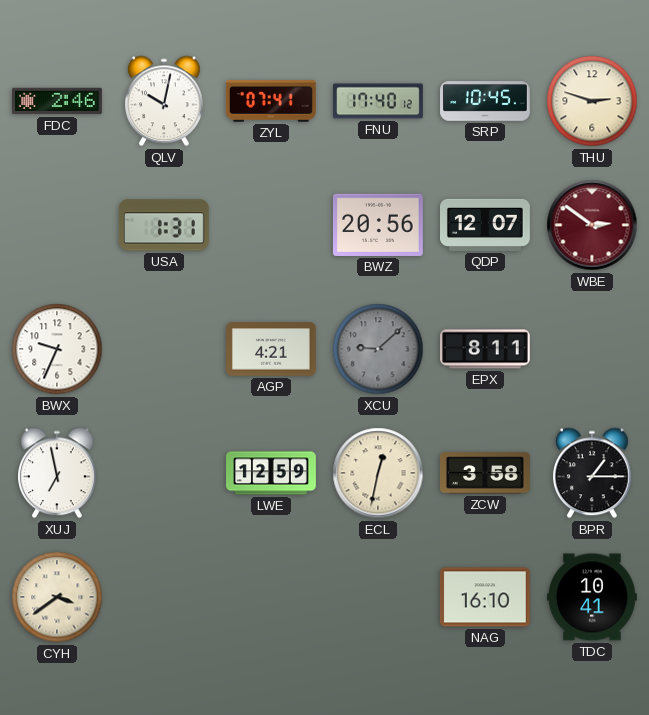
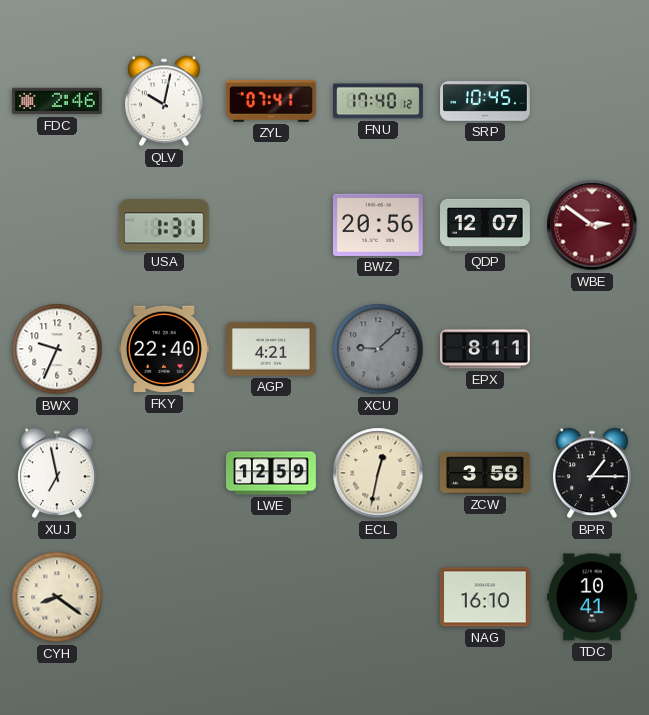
THU: 2:48 -> none
FKY: none -> 22:40
CYH: 3:39 -> 8:21
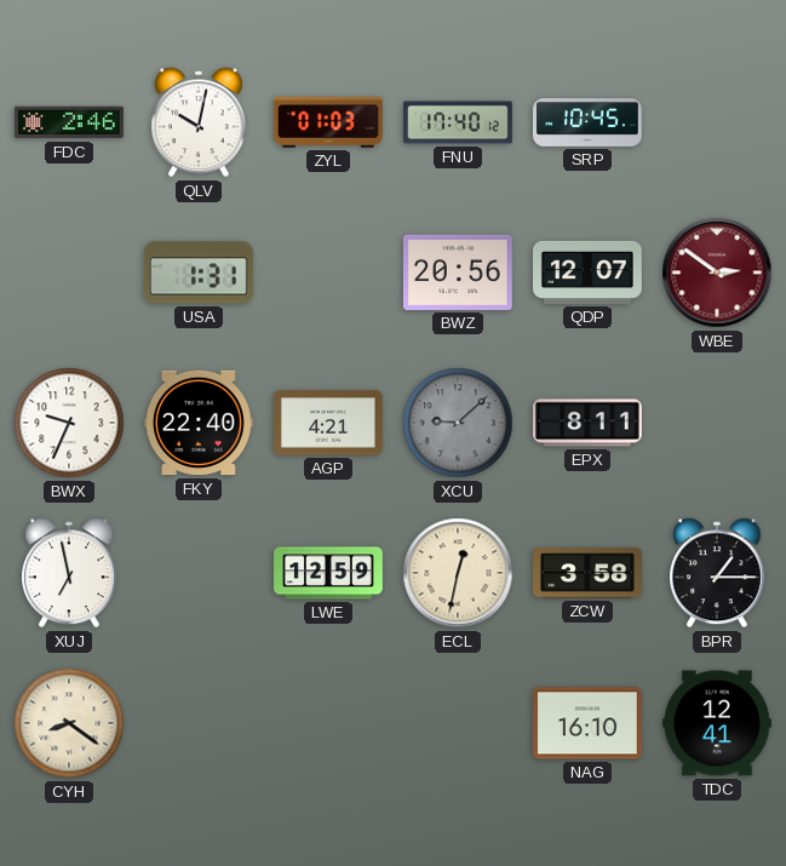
ZYL: 07:41 -> 01:03
TDC: 10:41 -> 12:41
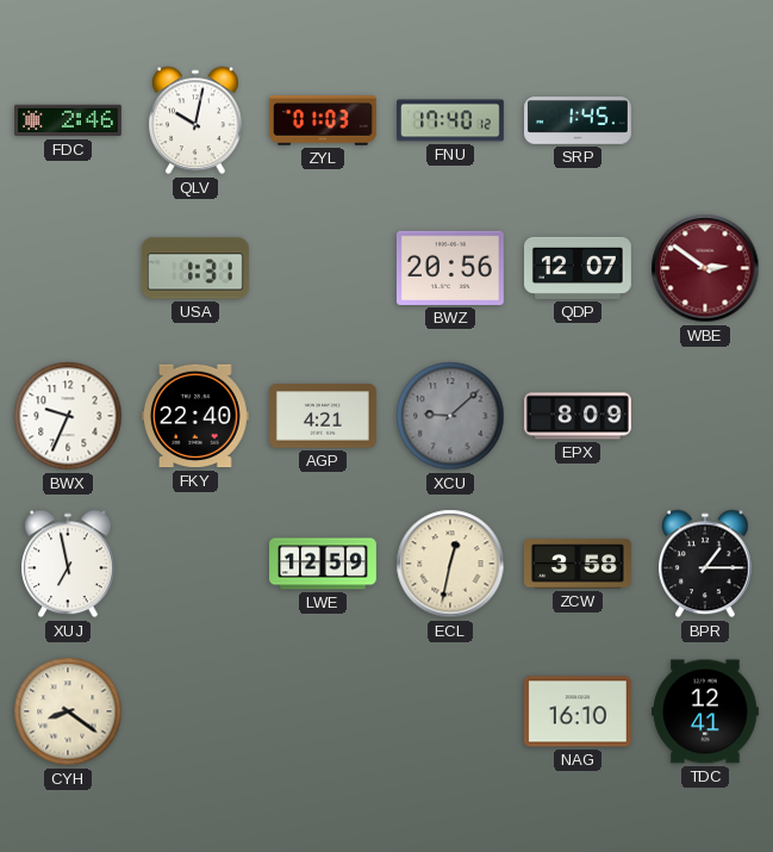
SRP: 10:45 -> 1:45
EPX: 8:11 -> 8:09
